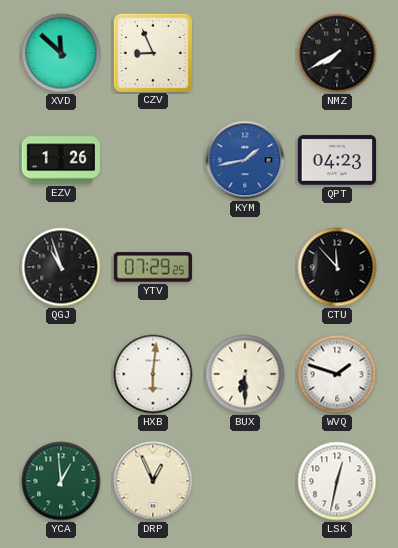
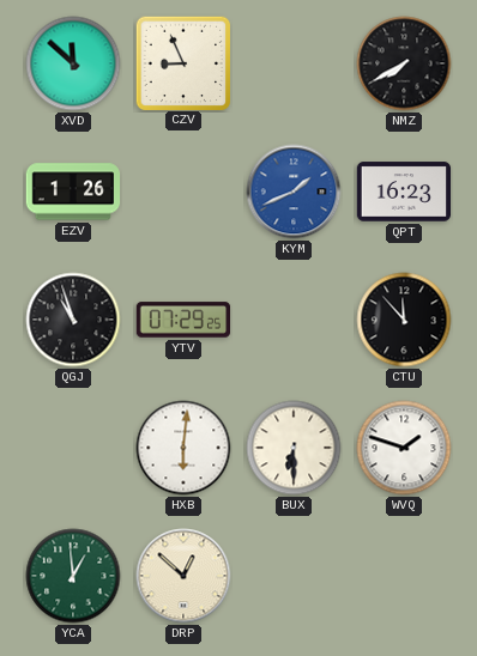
KYM: 1:43 -> 1:41
QPT: 04:23 -> 16:23
DRP: 12:56 -> 12:52
LSK: 12:32 -> none
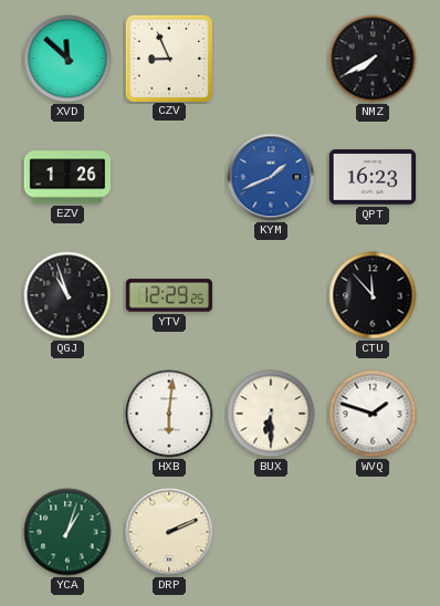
YTV: 07:29 -> 12:29
YCA: 12:59 -> 1:03
DRP: 12:52 -> 2:11
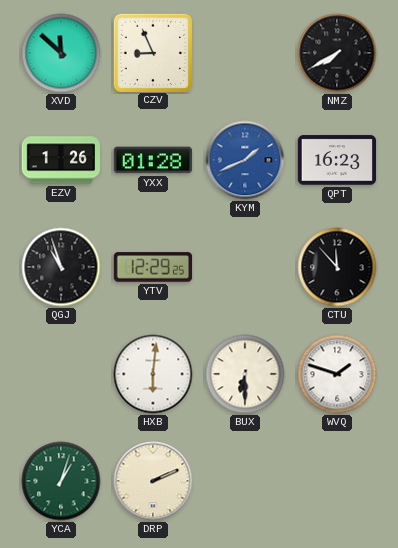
YXX: none -> 01:28
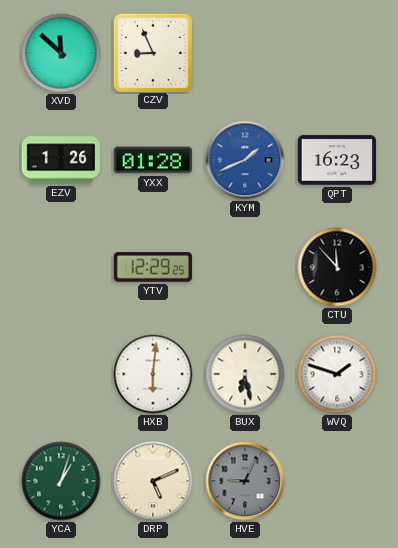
NMZ: 7:40 -> none
QGJ: 10:57 -> none
BUX: 6:30 -> 6:28
DRP: 2:11 -> 5:11
HVE: none -> 9:04
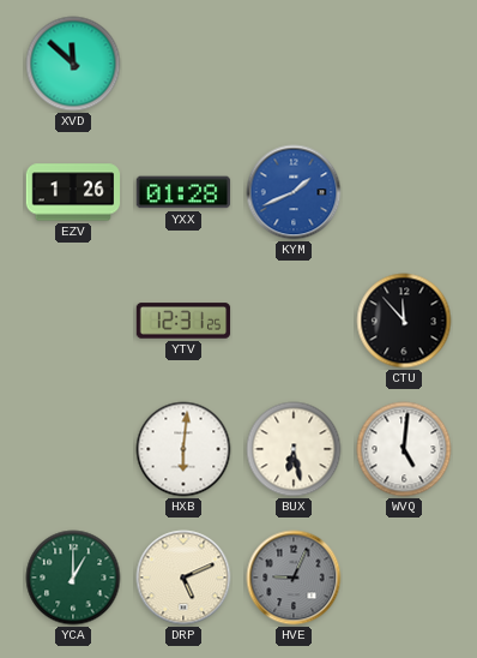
CZV: 8:56 -> none
QPT: 16:23 -> none
YTV: 12:29 -> 12:31
WVQ: 1:48 -> 5:01
YCA: 1:03 -> 1:00
